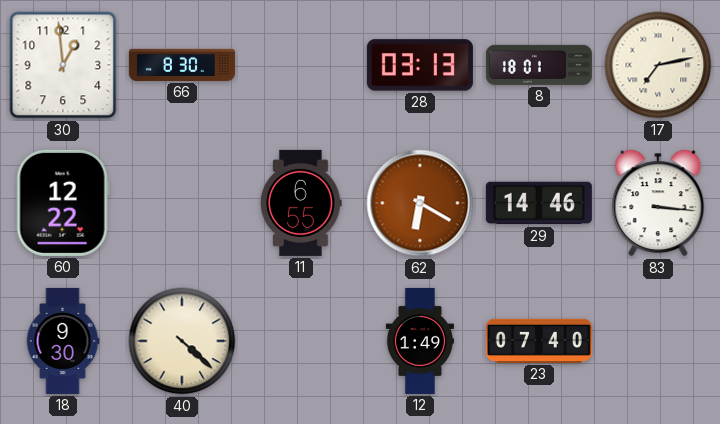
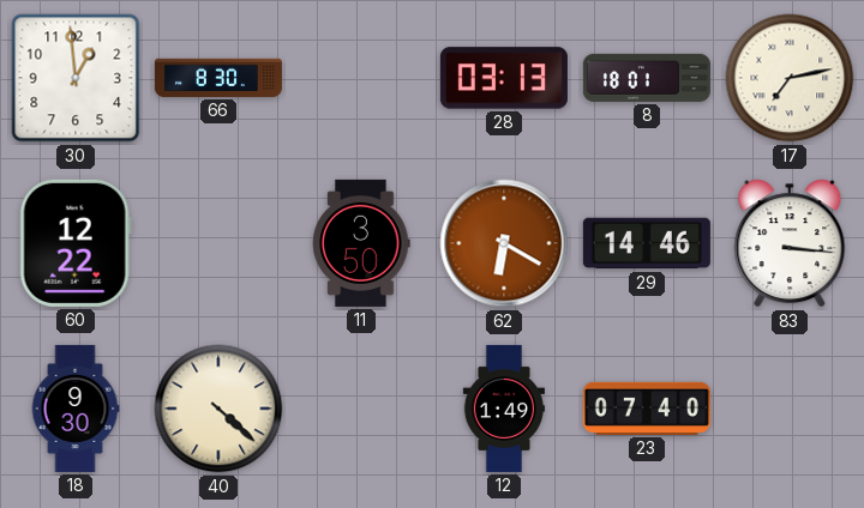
11: 6:55 -> 3:50
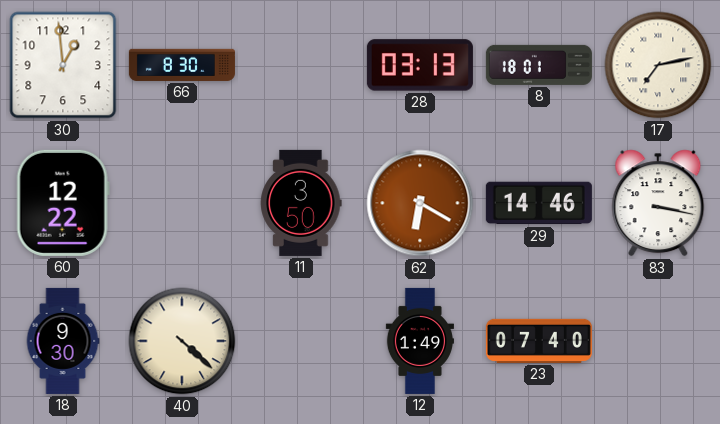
83: 3:16 -> 3:17
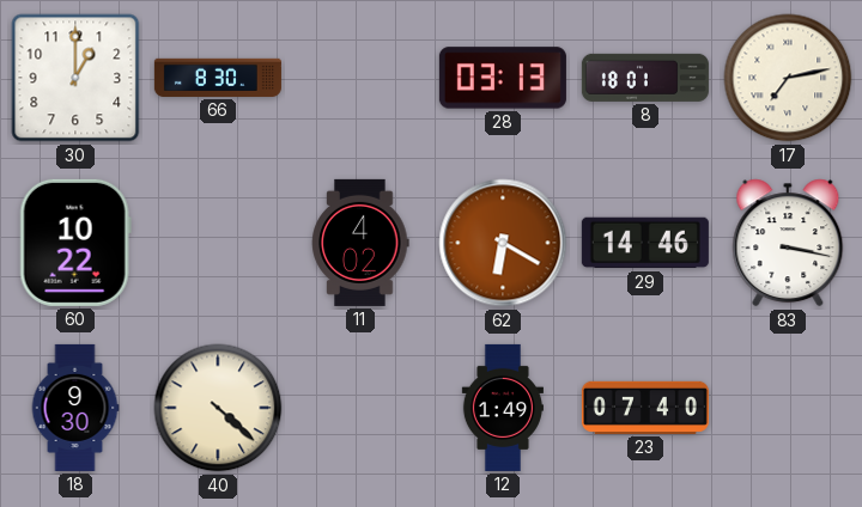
30: 12:59 -> 1:00
60: 12:22 -> 10:22
11: 3:50 -> 4:02
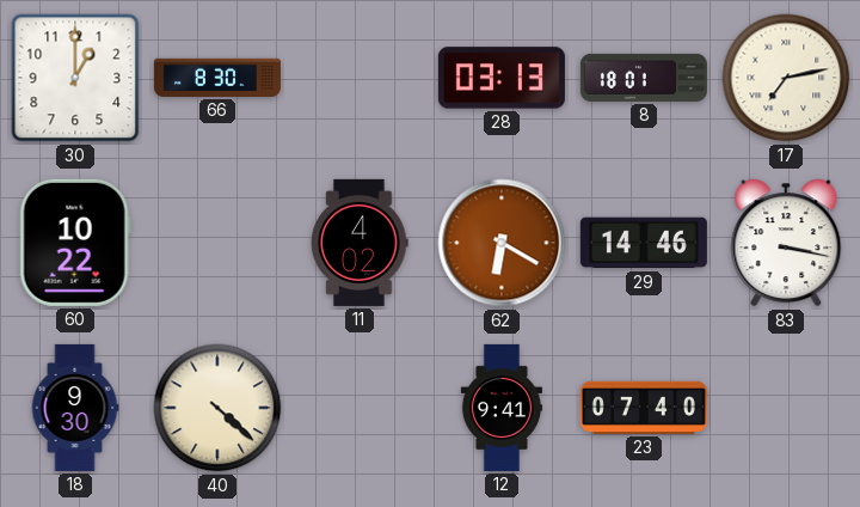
12: 1:49 -> 9:41
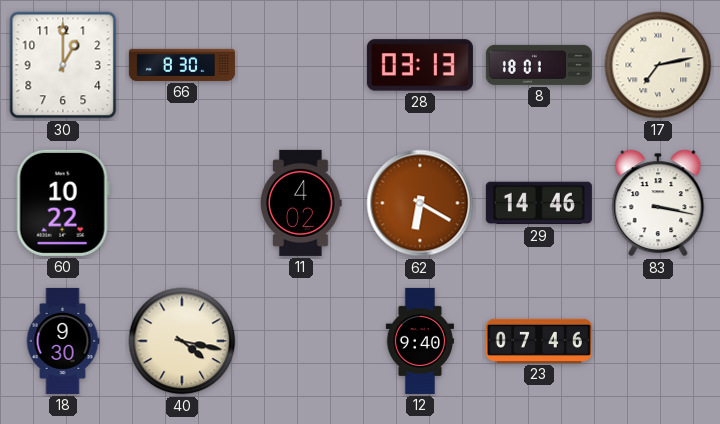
40: 4:22 -> 4:17
12: 9:41 -> 9:40
23: 07:40 -> 07:46
